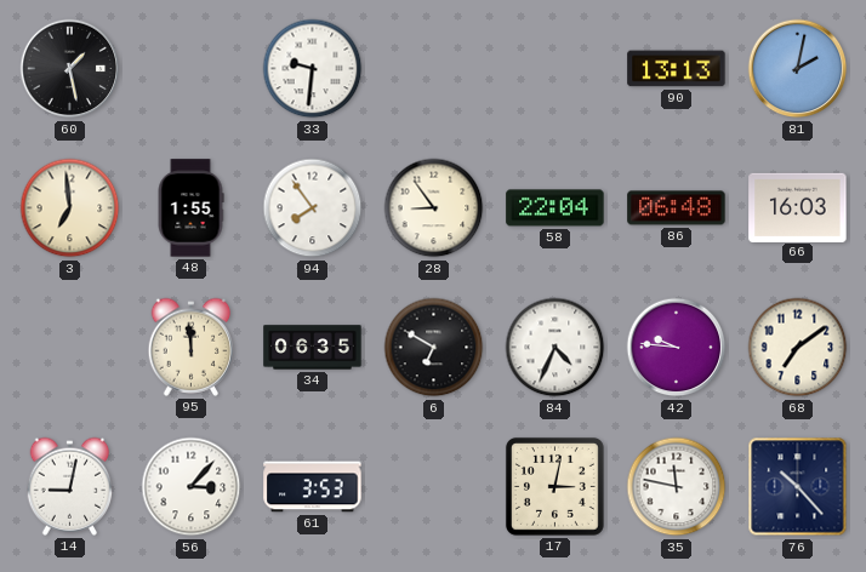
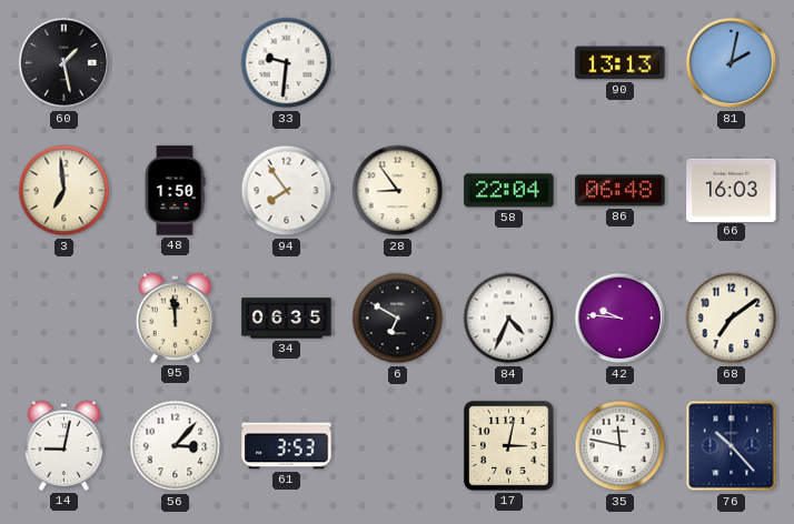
48: 1:55 -> 1:50
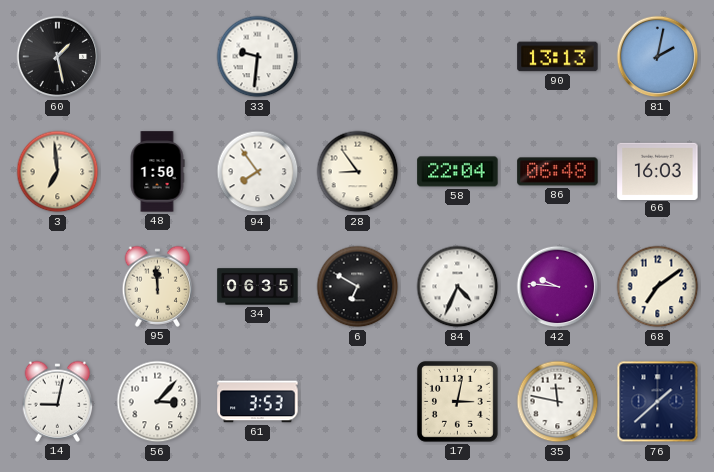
76: 10:23 -> 1:38
